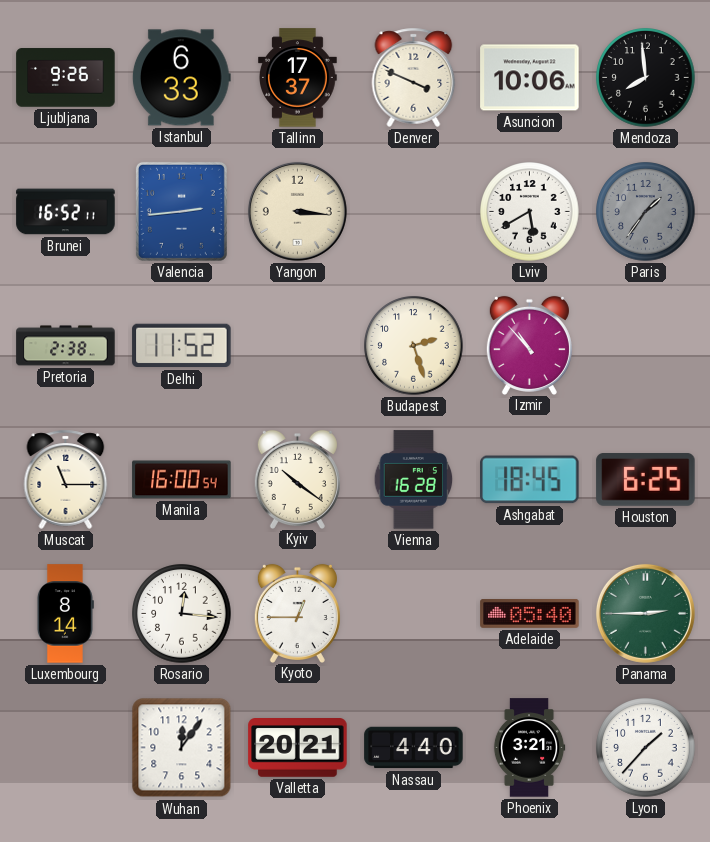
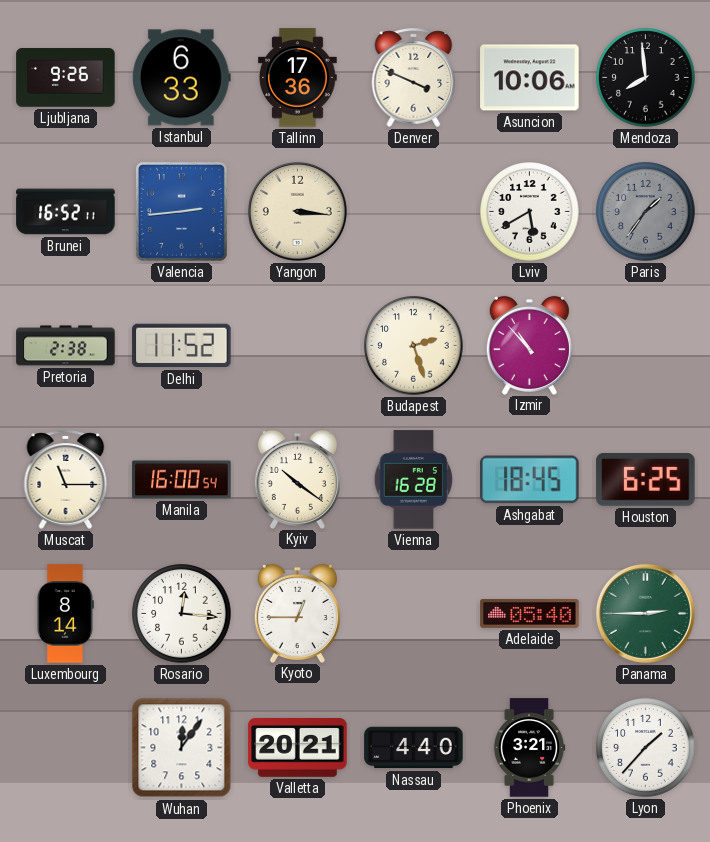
Tallinn: 17:37 -> 17:36
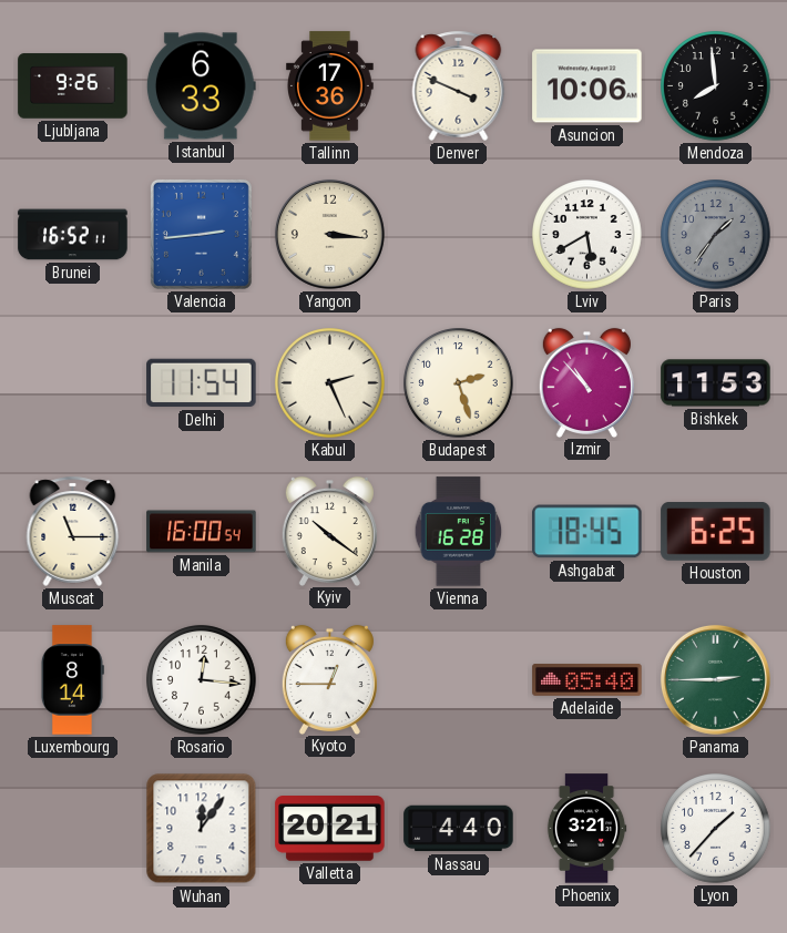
Pretoria: 2:38 -> none
Delhi: 11:52 -> 11:54
Kabul: none -> 2:26
Bishkek: none -> 11:53
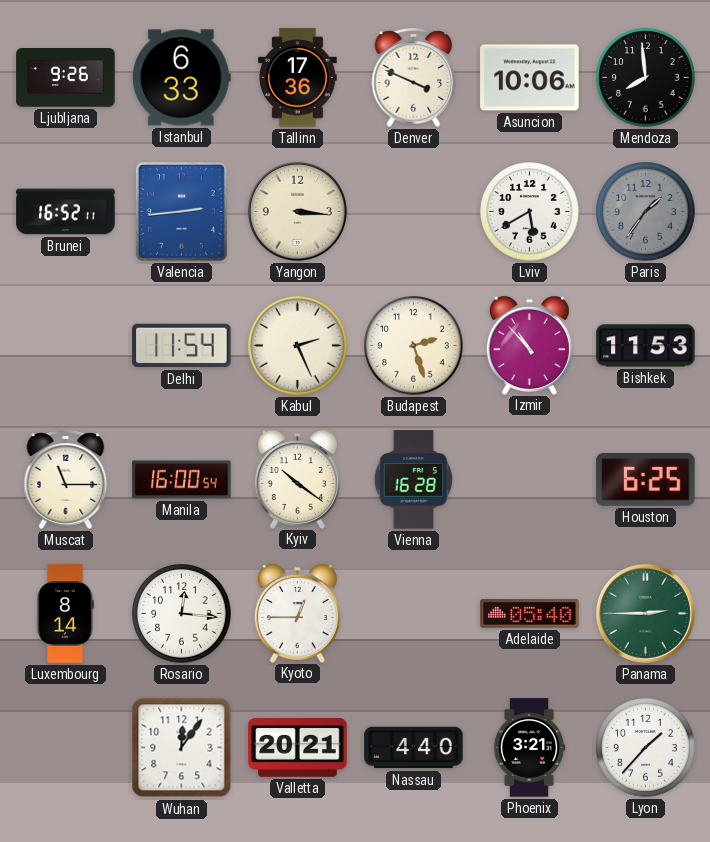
Ashgabat: 18:45 -> none
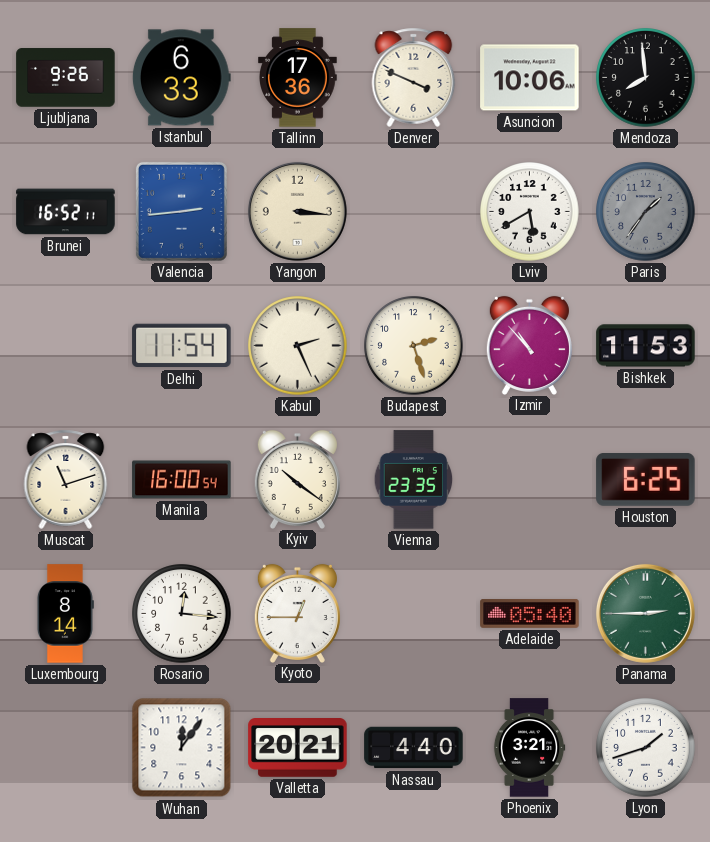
Muscat: 11:15 -> 11:12
Vienna: 16:28 -> 23:35
Lyon: 1:37 -> 1:42
